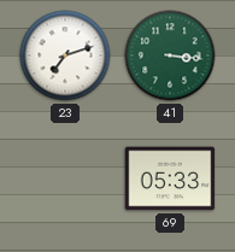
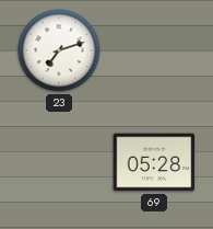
41: 3:16 -> none
69: 05:33 -> 05:28
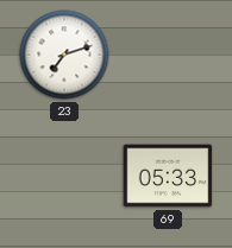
69: 05:28 -> 05:33
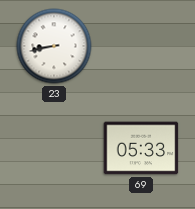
23: 7:12 -> 8:43
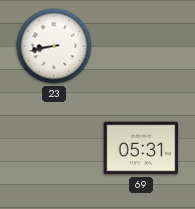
69: 05:33 -> 05:31
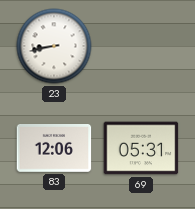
83: none -> 12:06
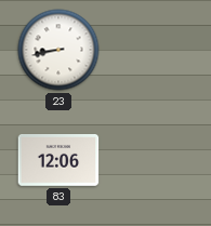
69: 05:31 -> none
